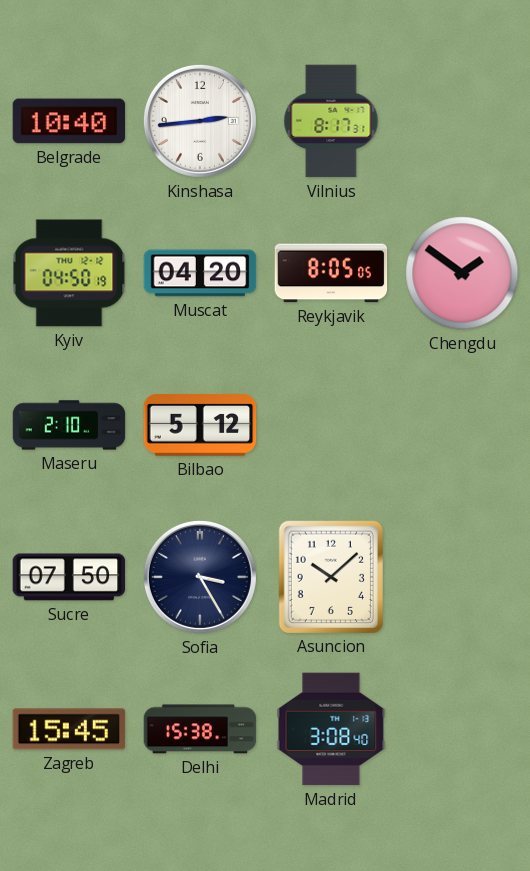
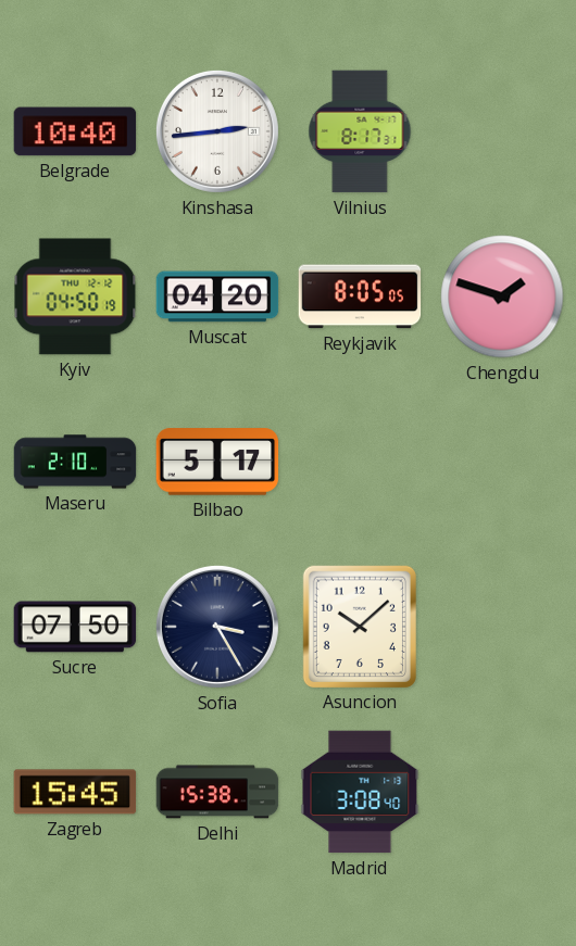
Chengdu: 1:51 -> 1:48
Bilbao: 5:12 -> 5:17
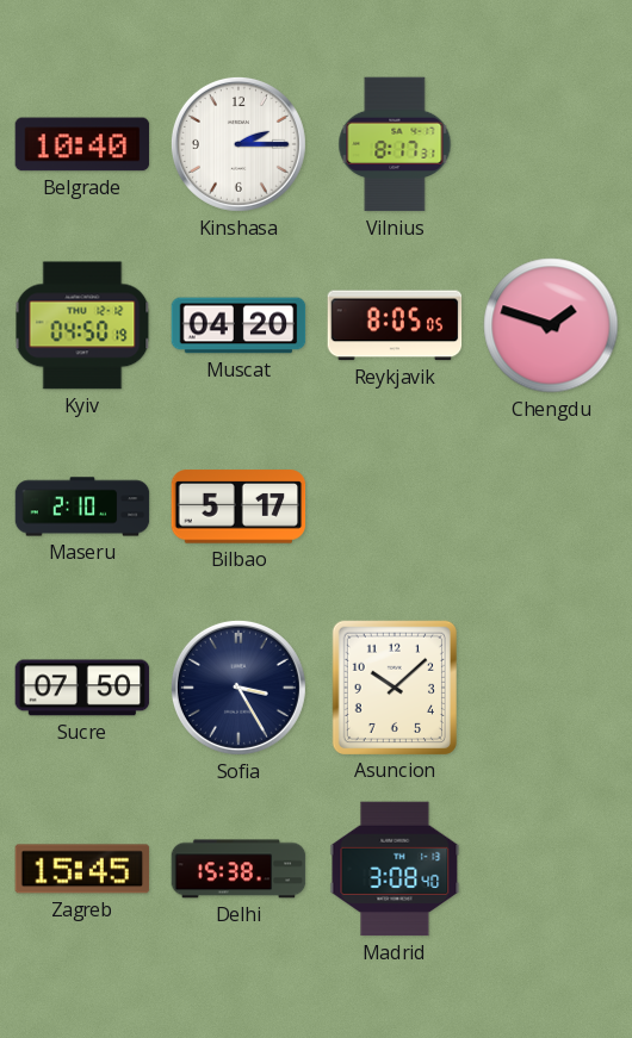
Kinshasa: 2:44 -> 2:15
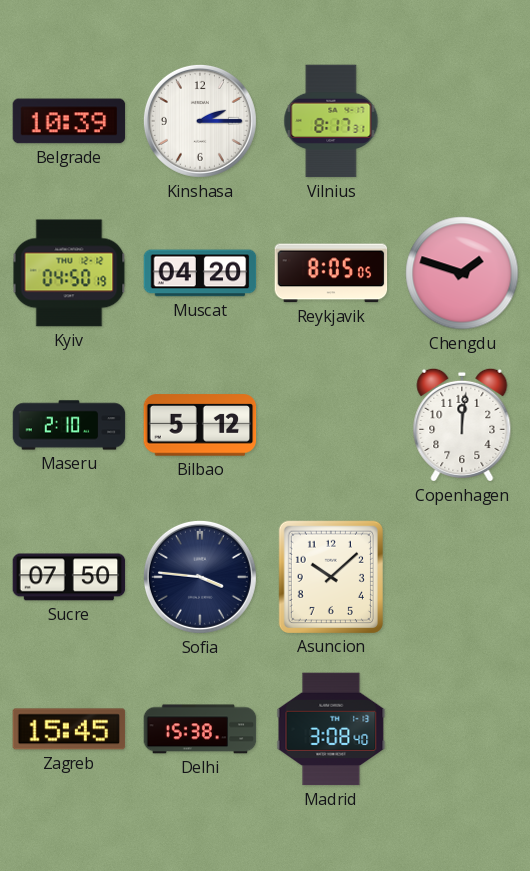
Belgrade: 10:40 -> 10:39
Bilbao: 5:17 -> 5:12
Copenhagen: none -> 12:01
Sofia: 3:25 -> 3:46
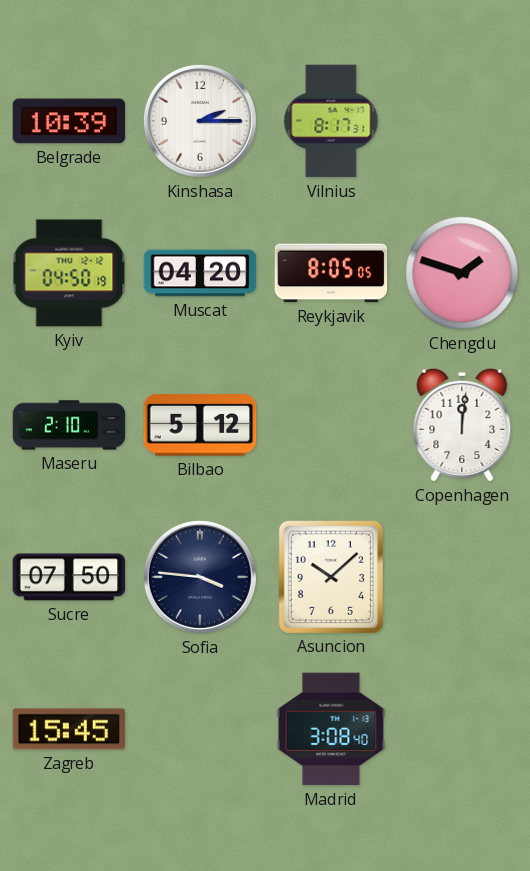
Delhi: 15:38 -> none
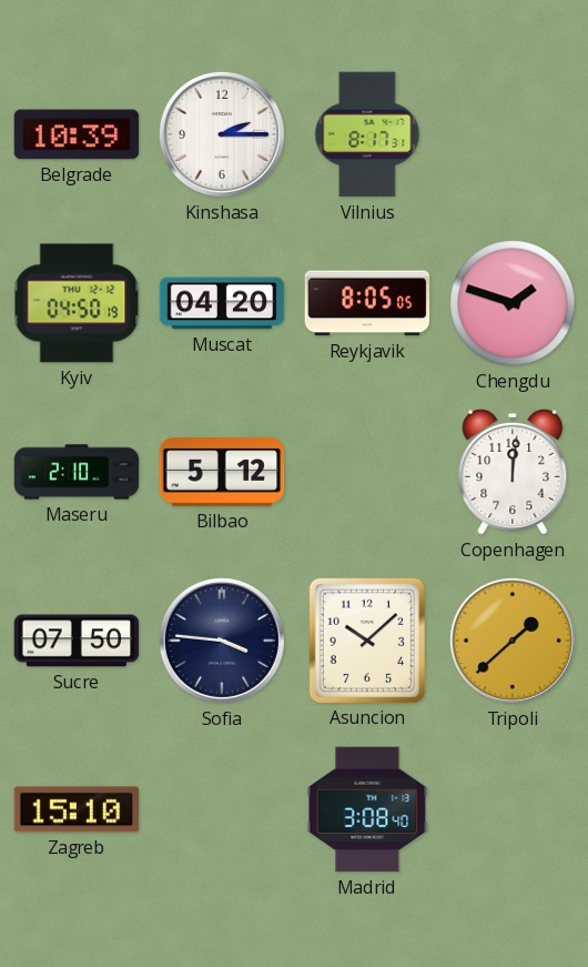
Tripoli: none -> 1:38
Zagreb: 15:45 -> 15:10
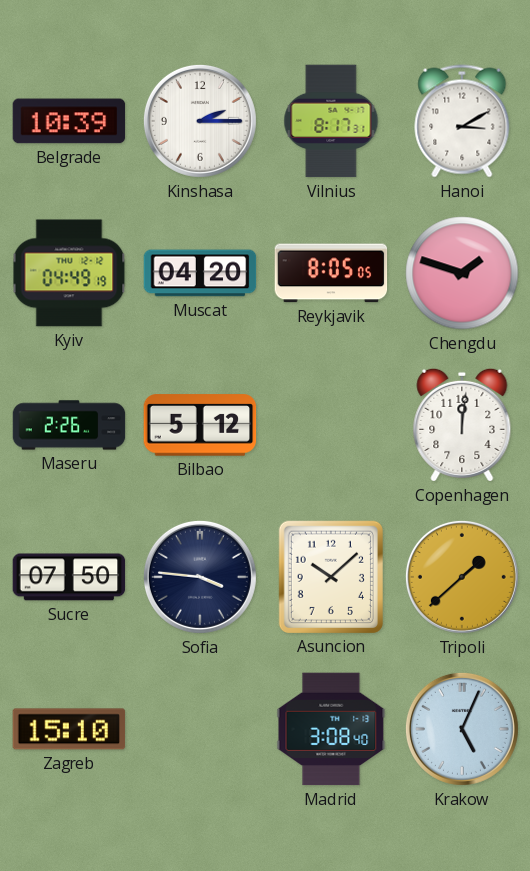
Hanoi: none -> 3:10
Kyiv: 04:50 -> 04:49
Maseru: 2:10 -> 2:26
Krakow: none -> 5:04
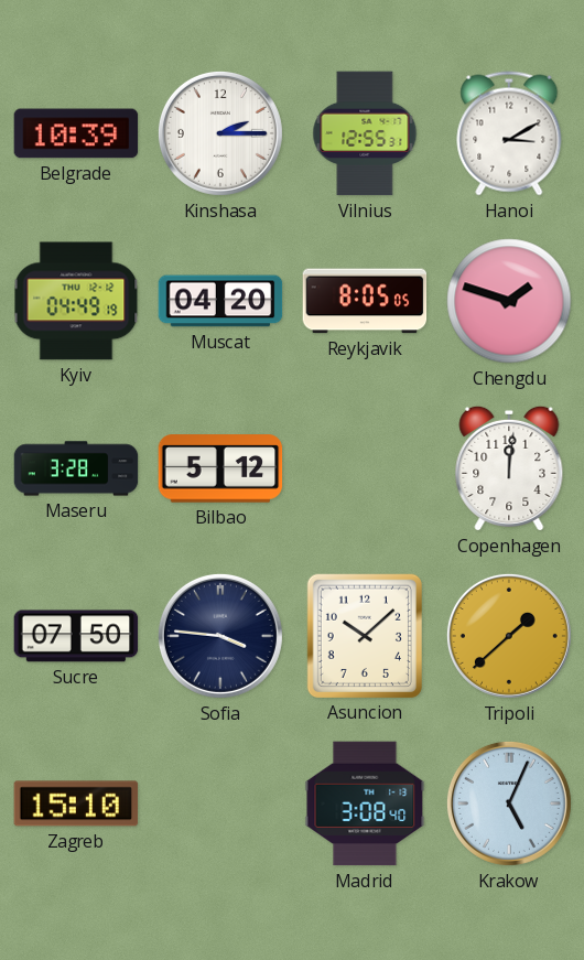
Vilnius: 8:17 -> 12:55
Maseru: 2:26 -> 3:28
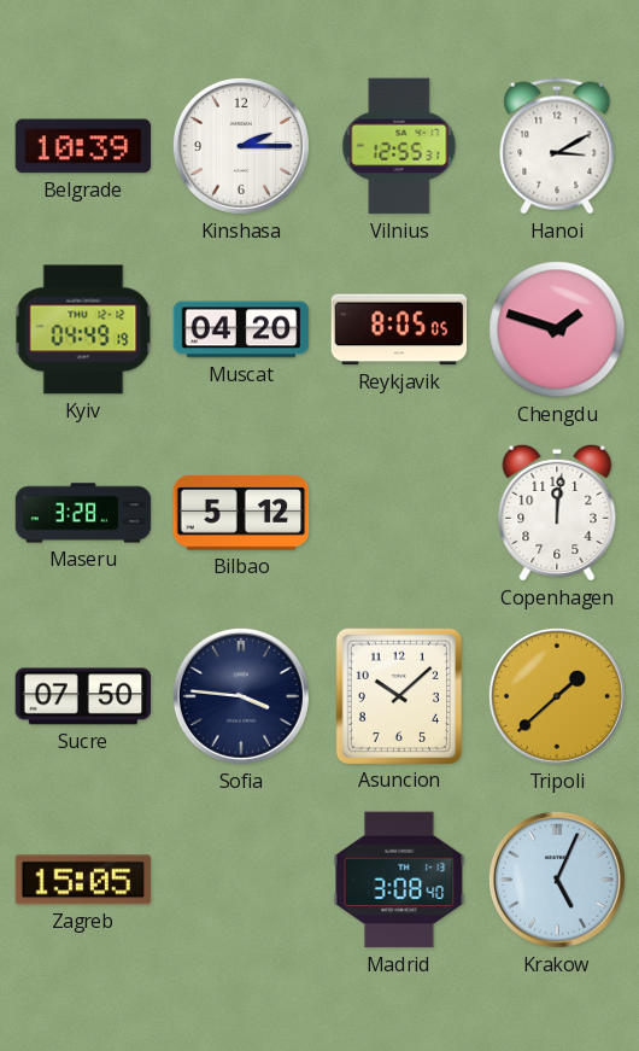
Zagreb: 15:10 -> 15:05
